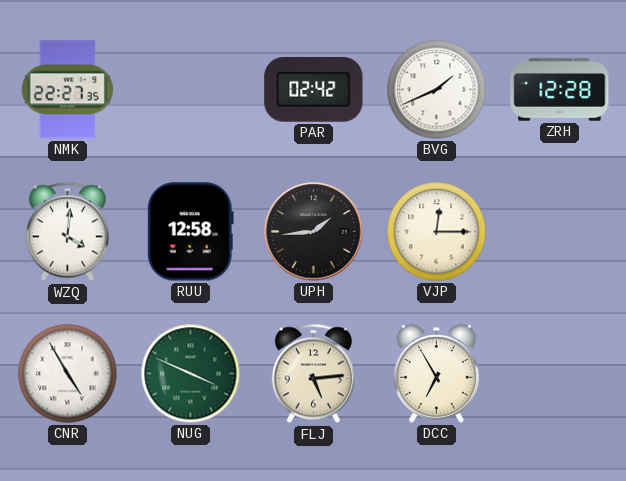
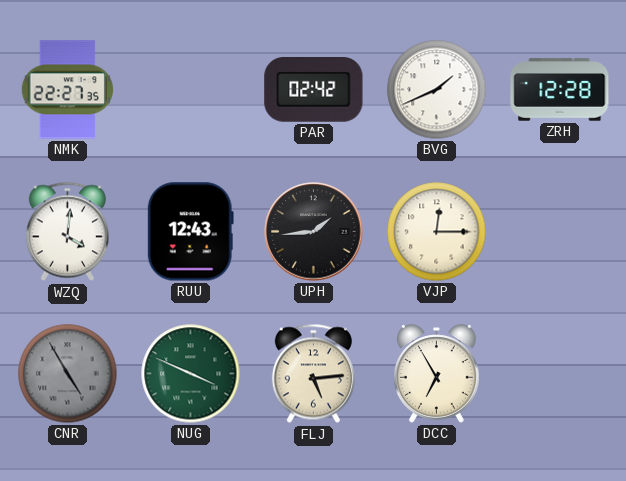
RUU: 12:58 -> 12:43
CNR dial: white -> grey
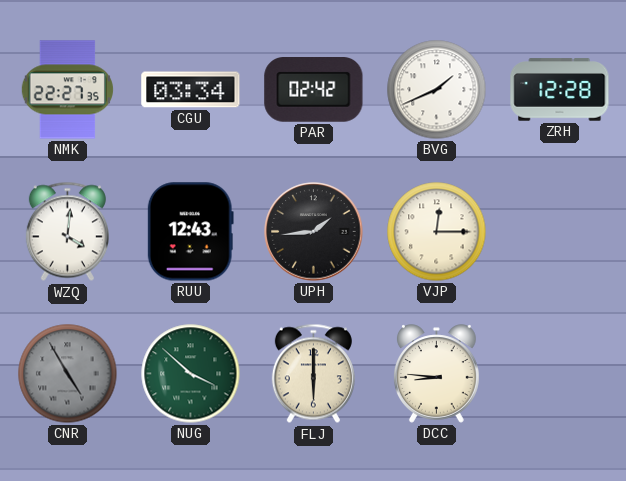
CGU: none -> 03:34
NUG: 3:49 -> 3:52
FLJ: 5:14 -> 6:00
DCC: 6:55 -> 8:46
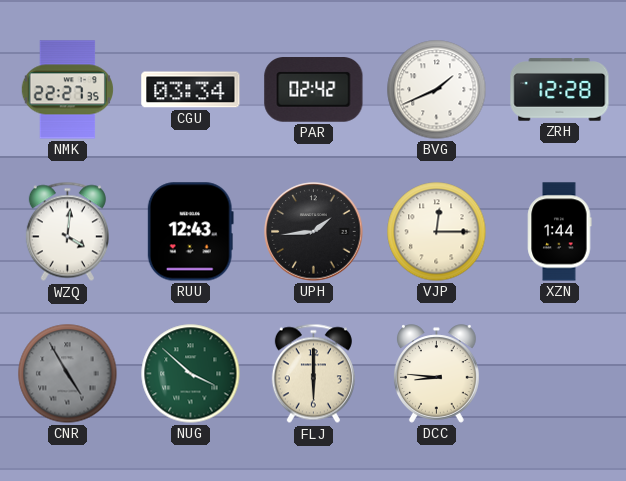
XZN: none -> 1:44
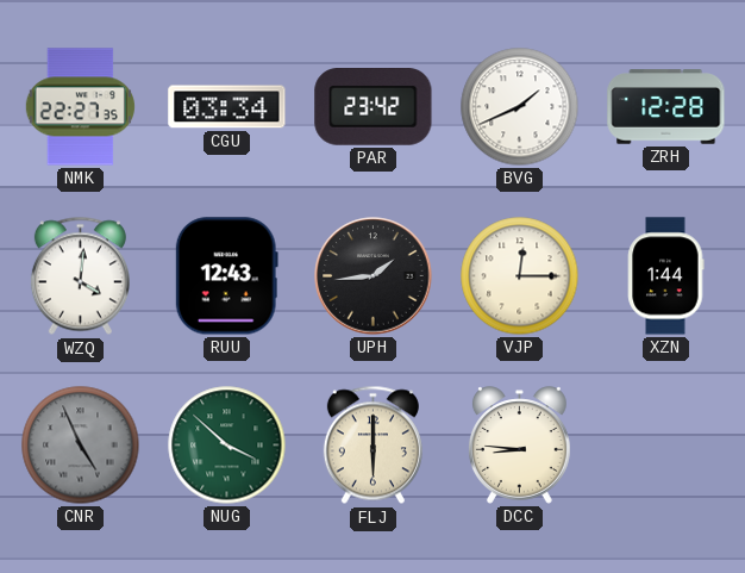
PAR: 02:42 -> 23:42
CNR: 4:55 -> 4:56
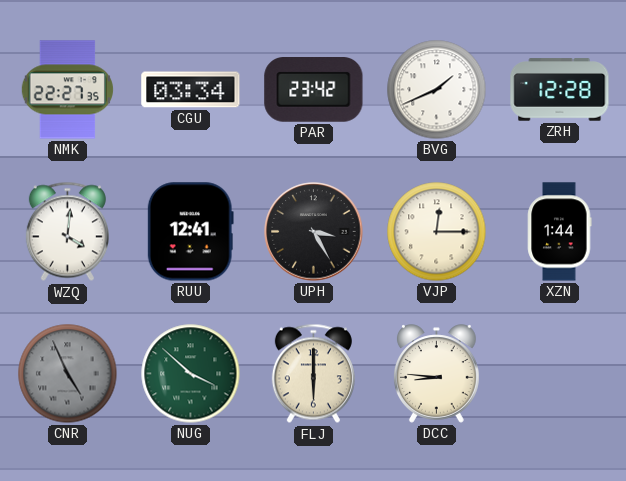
RUU: 12:43 -> 12:41
UPH: 1:44 -> 3:25
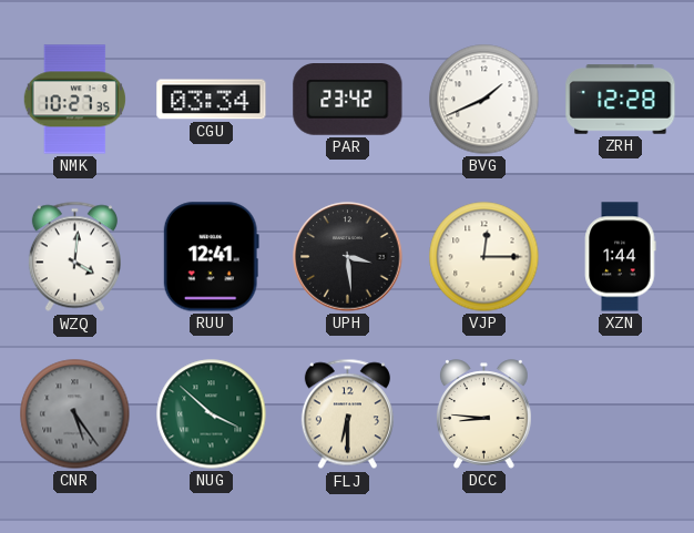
NMK: 22:27 -> 10:27
UPH: 3:25 -> 3:29
CNR: 4:56 -> 5:24
FLJ: 6:00 -> 6:30
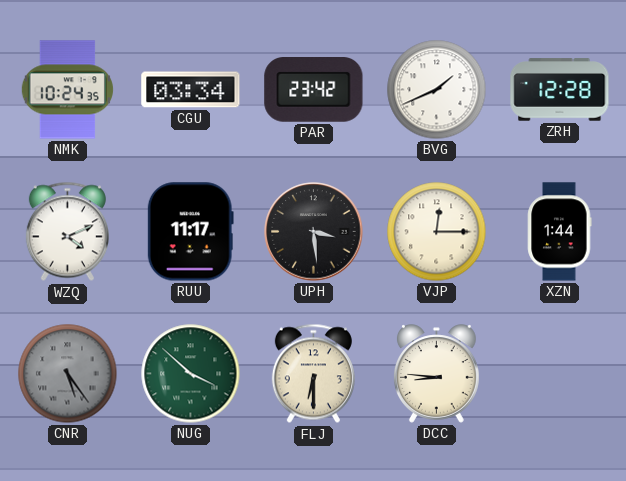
NMK: 10:27 -> 10:24
WZQ: 4:01 -> 4:11
RUU: 12:41 -> 11:17
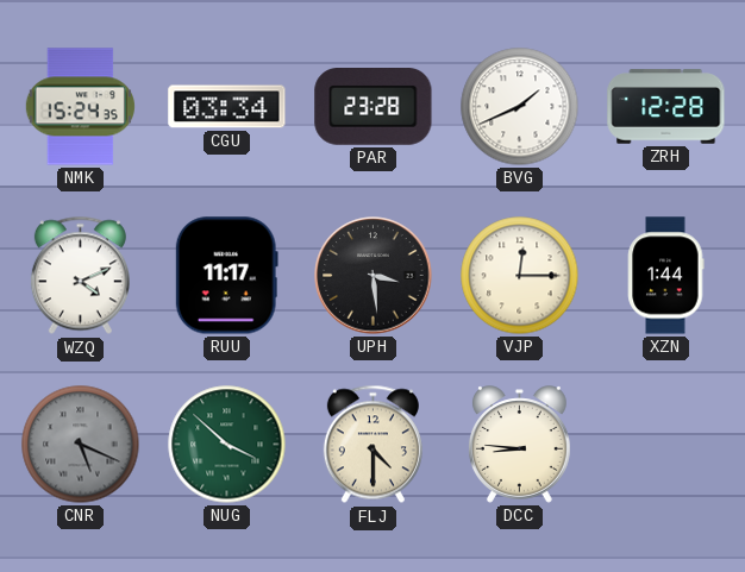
NMK: 10:24 -> 15:24
PAR: 23:42 -> 23:28
CNR: 5:24 -> 5:19
FLJ: 6:30 -> 4:30
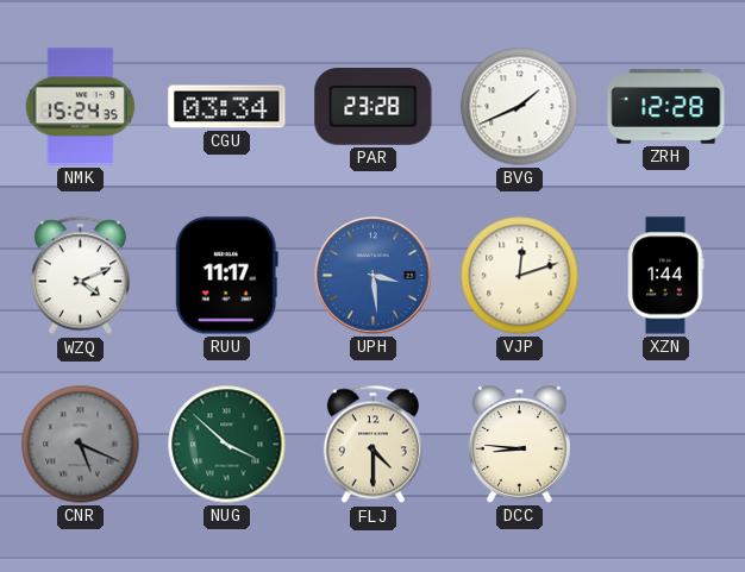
UPH dial: black -> blue
VJP: 12:15 -> 12:12
